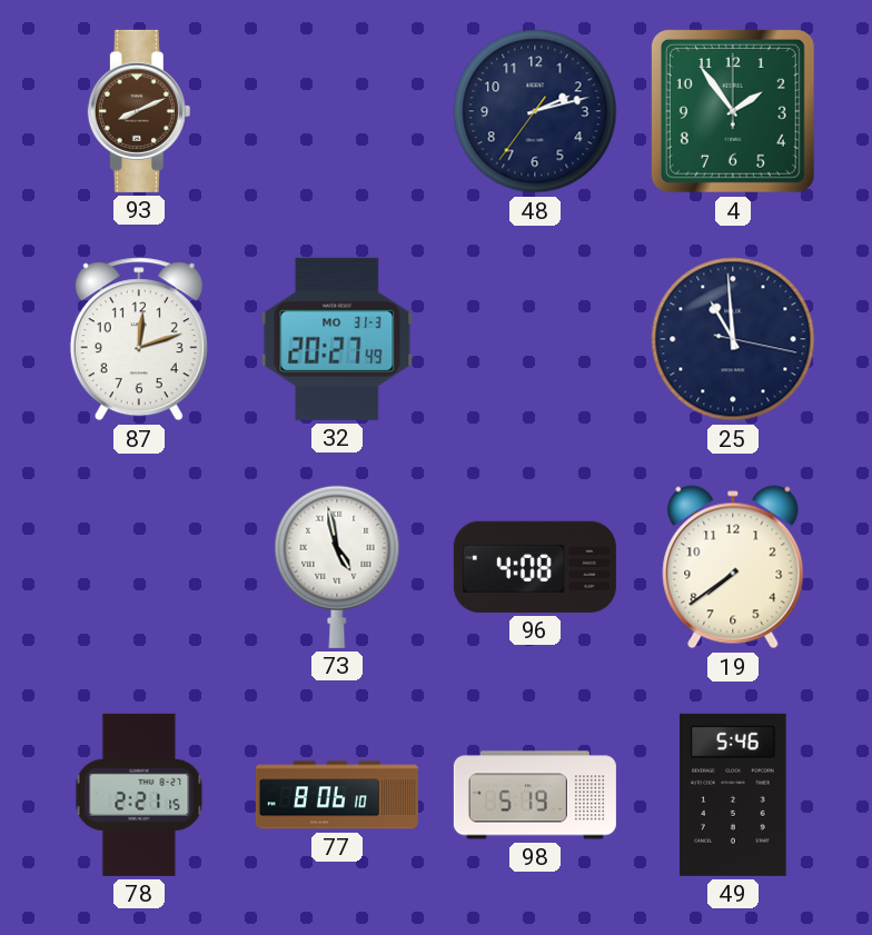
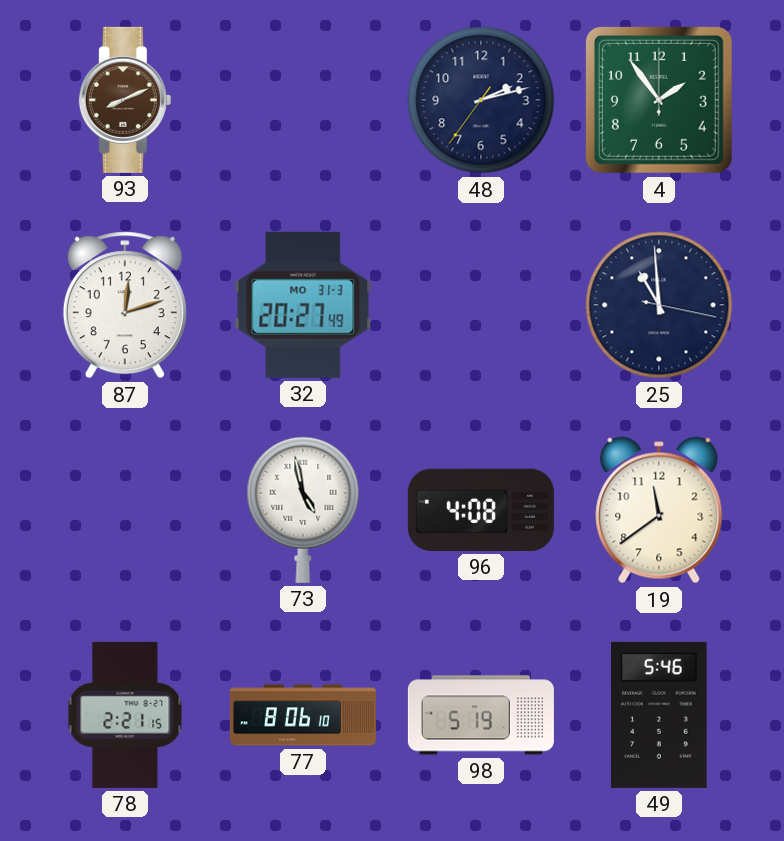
19: 7:39 -> 11:39
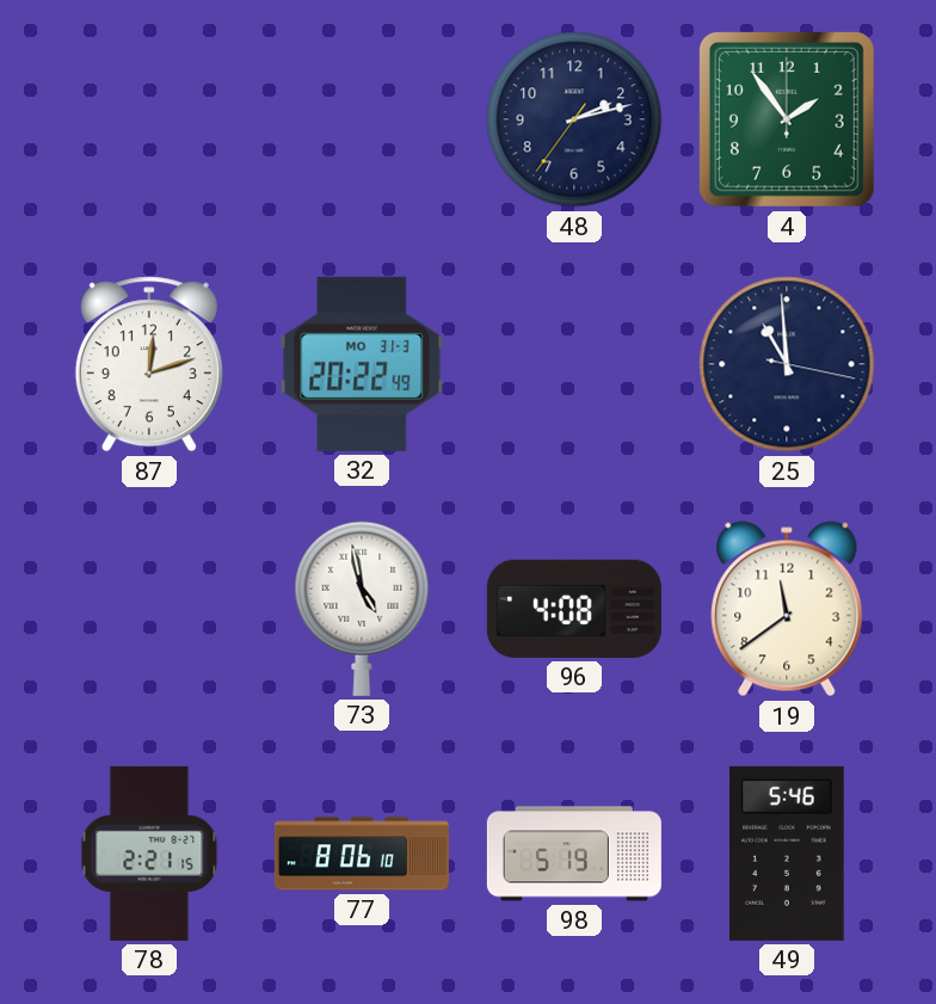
93: 8:11 -> none
32: 20:27 -> 20:22
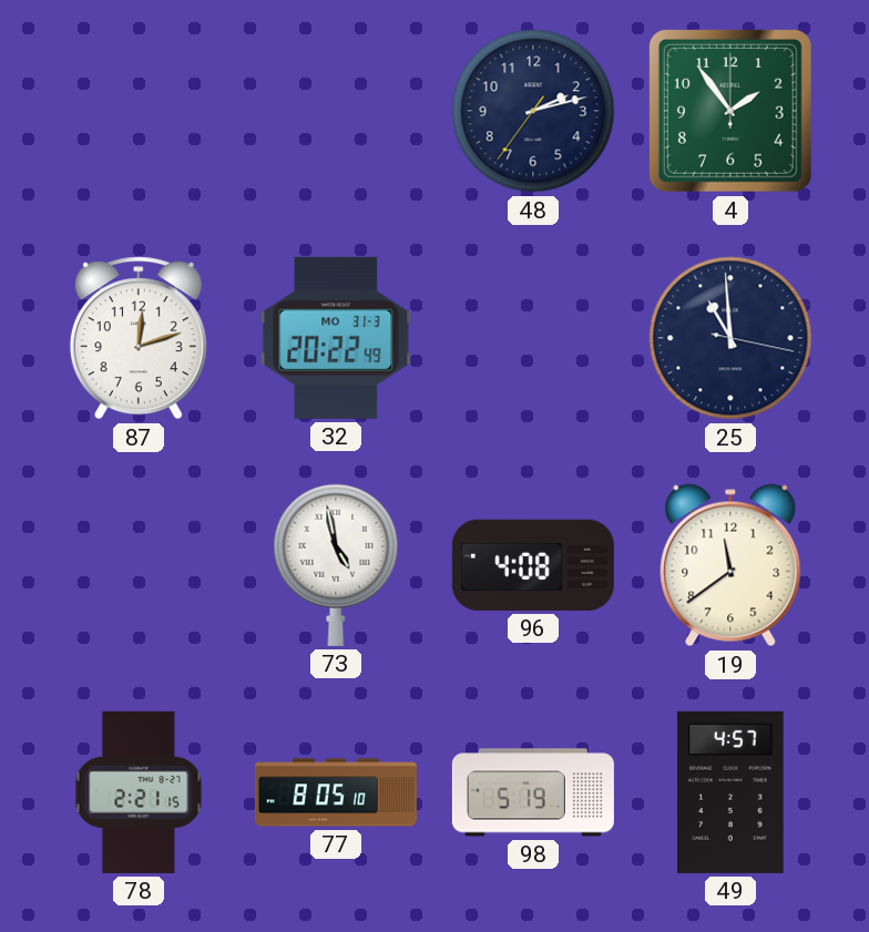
77: 8:06 -> 8:05
49: 5:46 -> 4:57
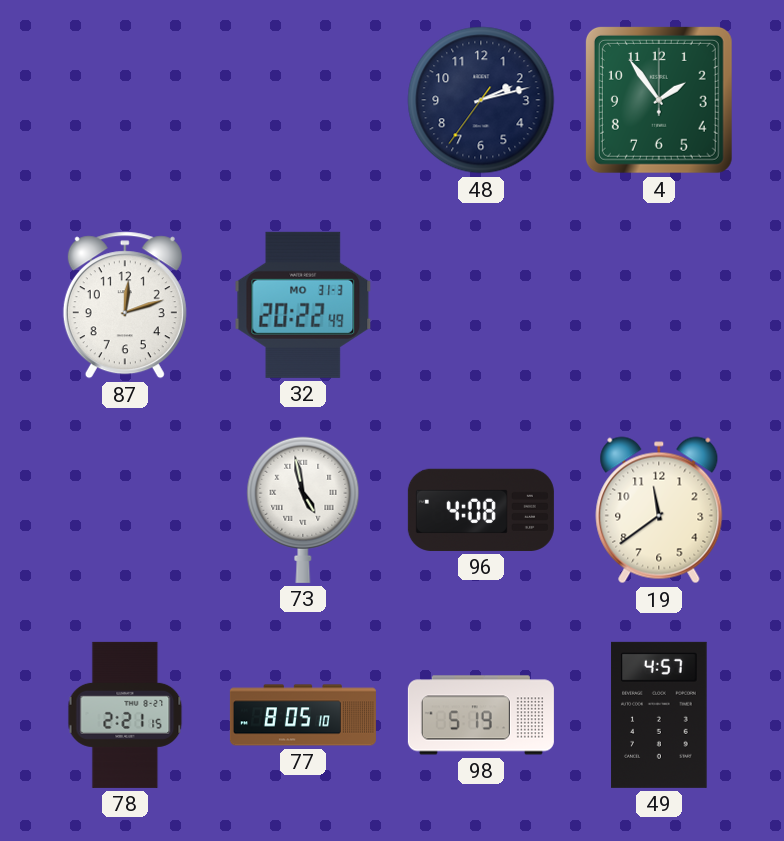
25: 10:59 -> none
